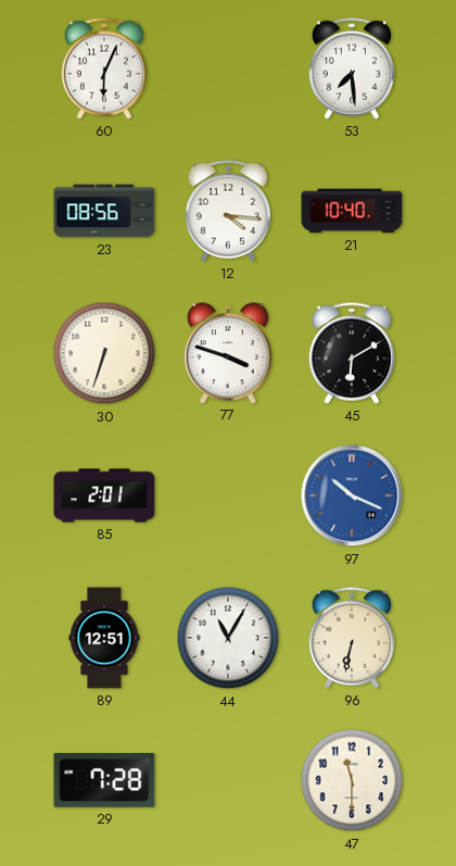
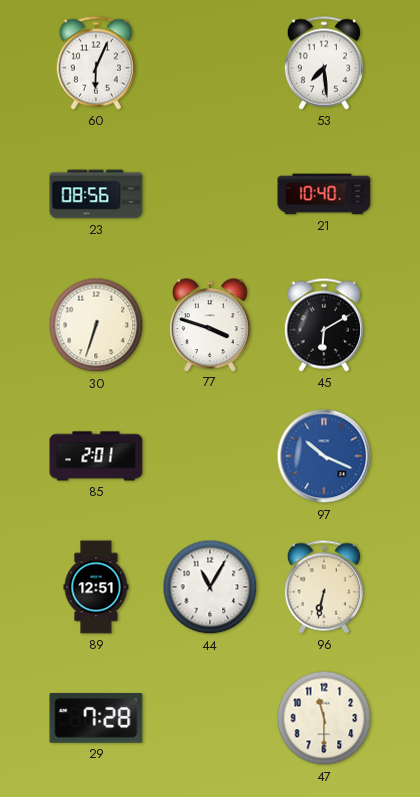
12: 4:16 -> none
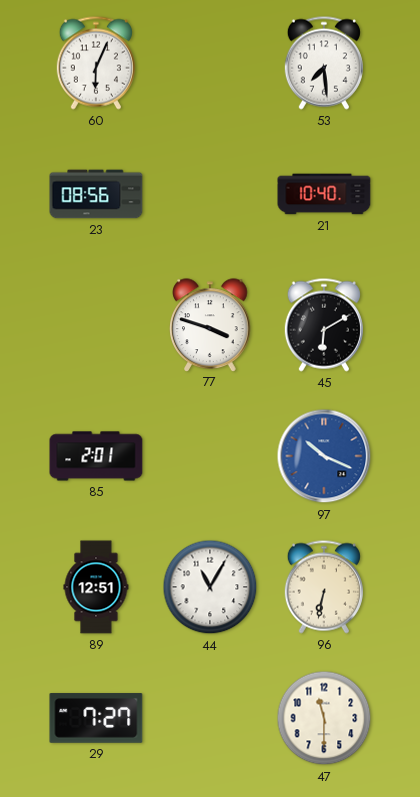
30: 6:33 -> none
29: 7:28 -> 7:27
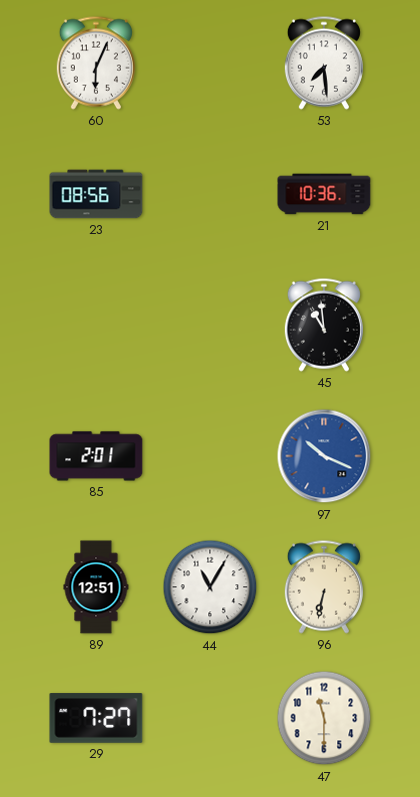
21: 10:40 -> 10:36
77: 3:48 -> none
45: 6:10 -> 10:59
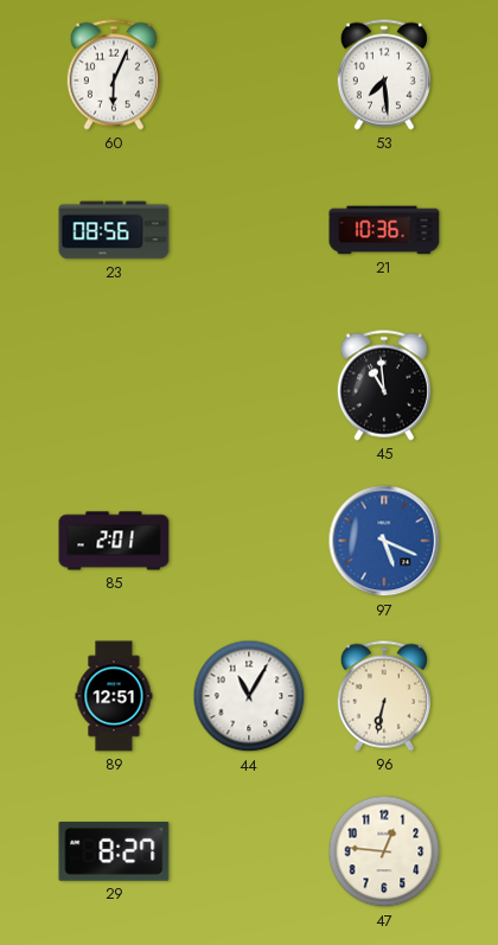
97: 10:19 -> 5:19
29: 7:27 -> 8:27
47: 11:30 -> 12:46
